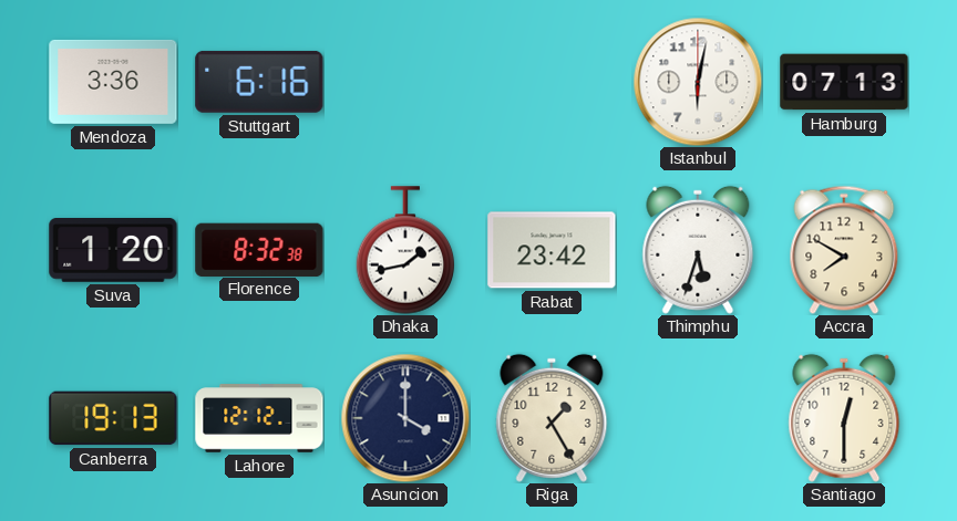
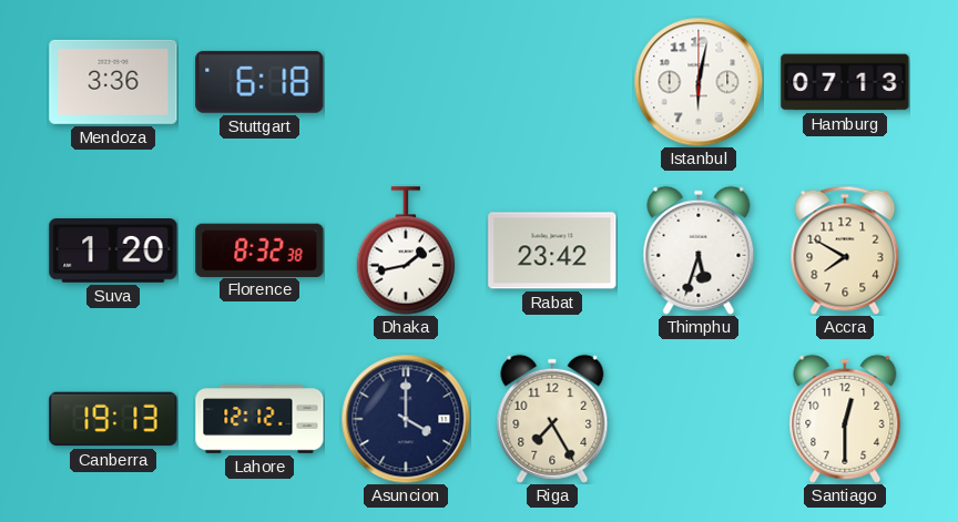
Stuttgart: 6:16 -> 6:18
Riga: 1:25 -> 7:25
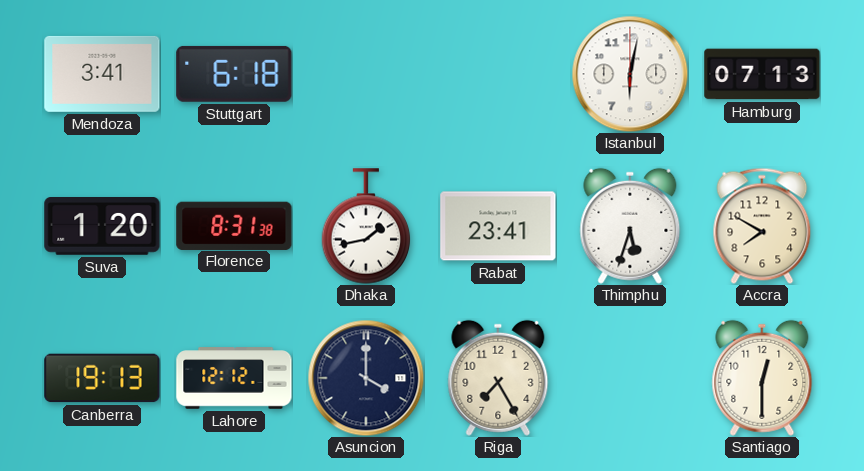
Mendoza: 3:36 -> 3:41
Florence: 8:32 -> 8:31
Rabat: 23:42 -> 23:41
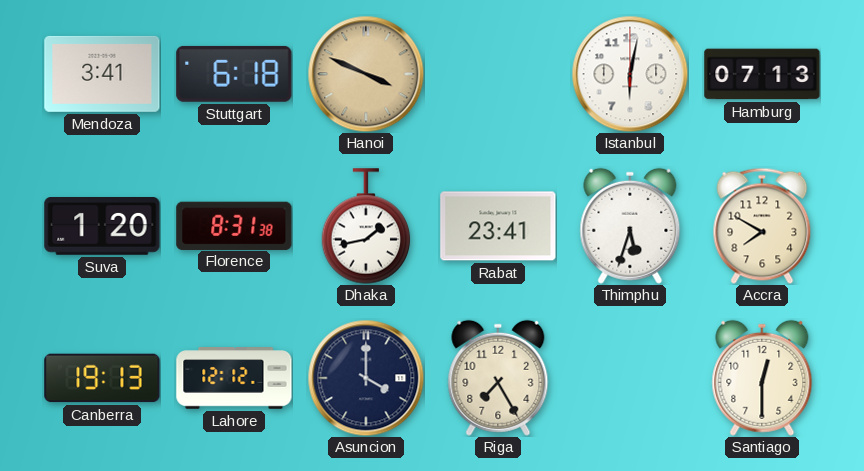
Hanoi: none -> 3:49
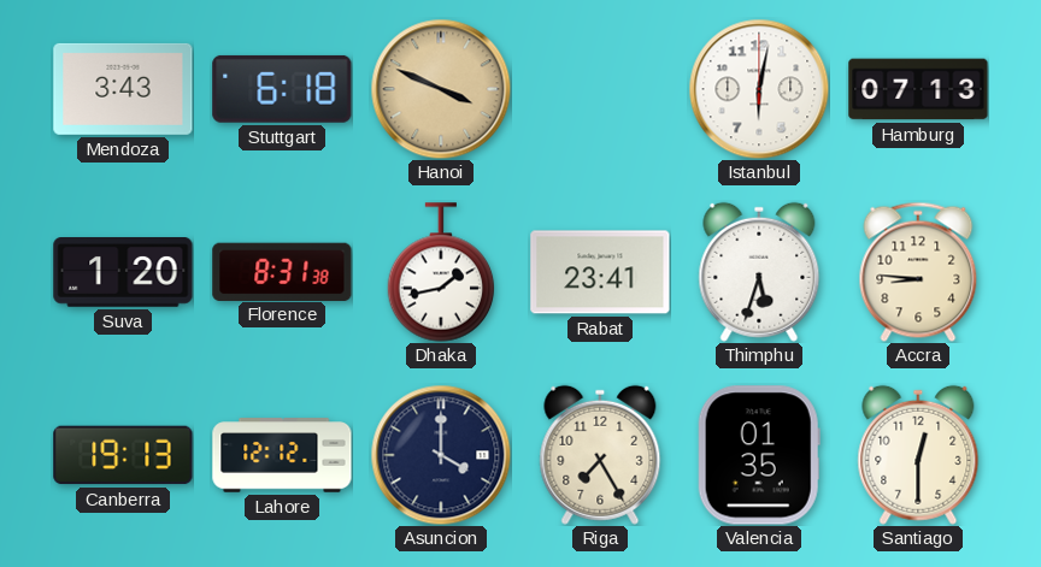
Mendoza: 3:41 -> 3:43
Accra: 7:50 -> 8:46
Valencia: none -> 01:35
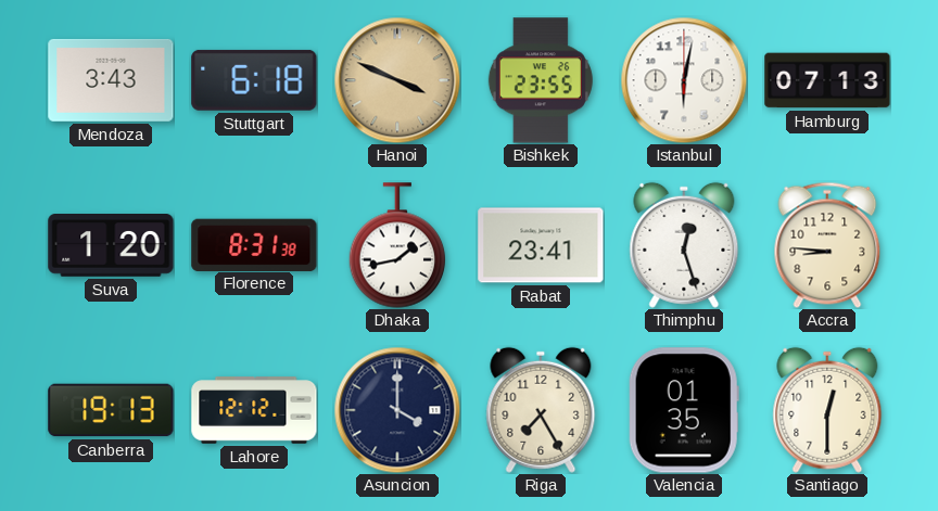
Bishkek: none -> 23:55
Thimphu: 5:33 -> 12:27
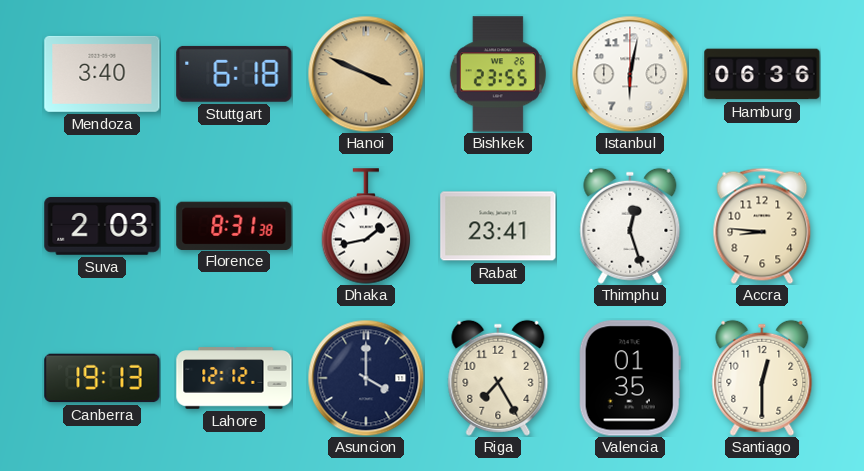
Mendoza: 3:43 -> 3:40
Hamburg: 07:13 -> 06:36
Suva: 1:20 -> 2:03
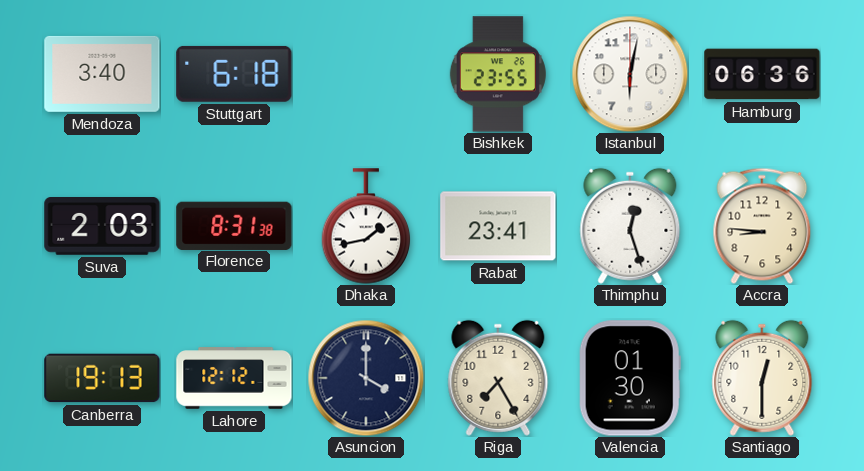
Hanoi: 3:49 -> none
Valencia: 01:35 -> 01:30
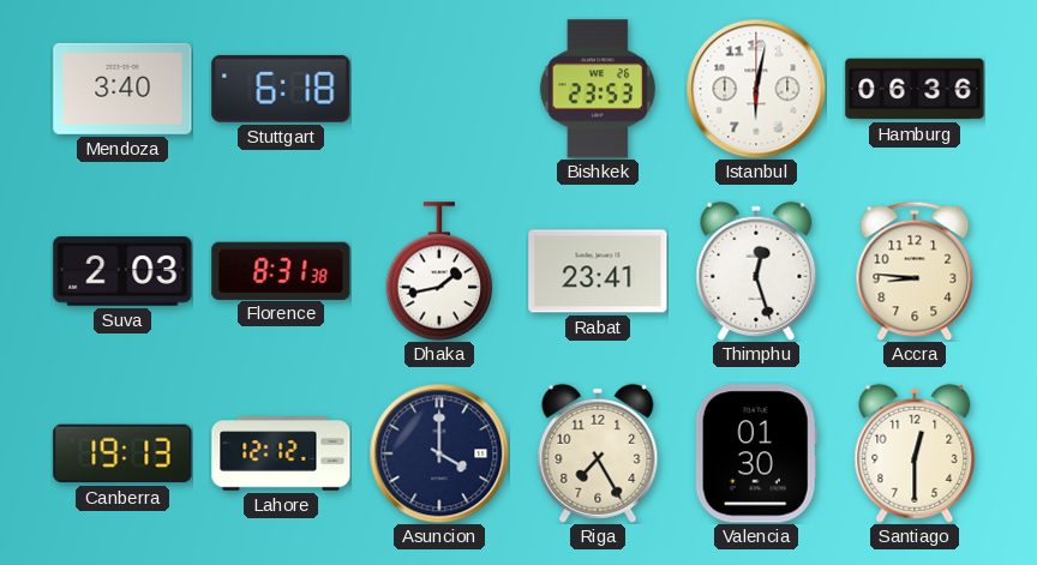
Bishkek: 23:55 -> 23:53
